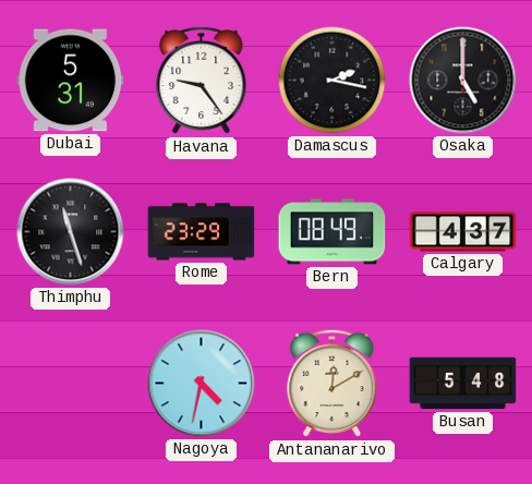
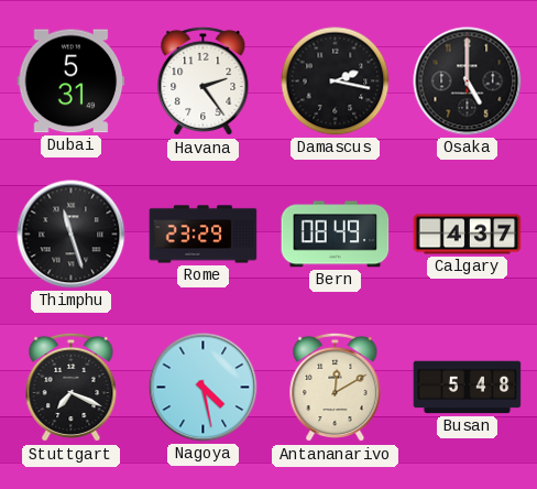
Havana: 9:24 -> 2:24
Stuttgart: none -> 7:19
Nagoya: 4:32 -> 4:28
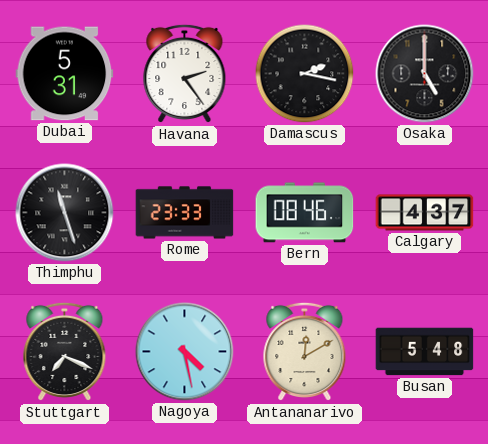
Rome: 23:29 -> 23:33
Bern: 08:49 -> 08:46
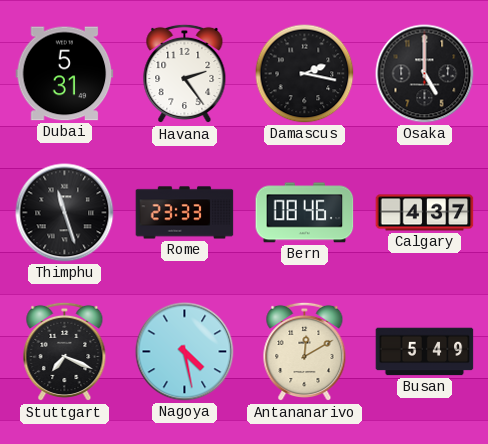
Busan: 5:48 -> 5:49
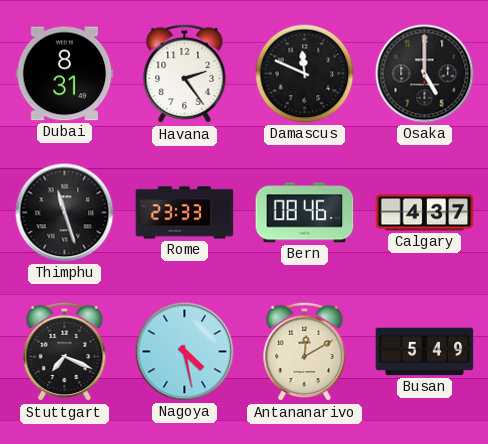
Dubai: 5:31 -> 8:31
Damascus: 2:17 -> 11:49
